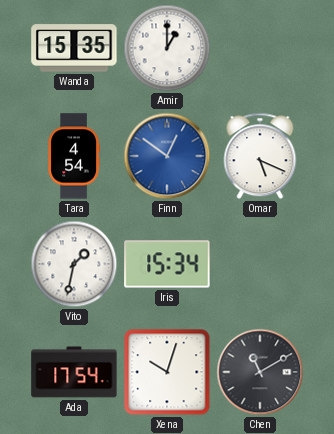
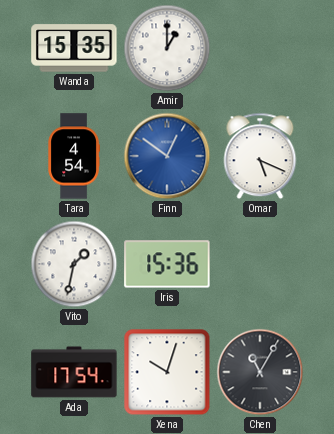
Iris: 15:34 -> 15:36
Chen: 11:10 -> 11:05
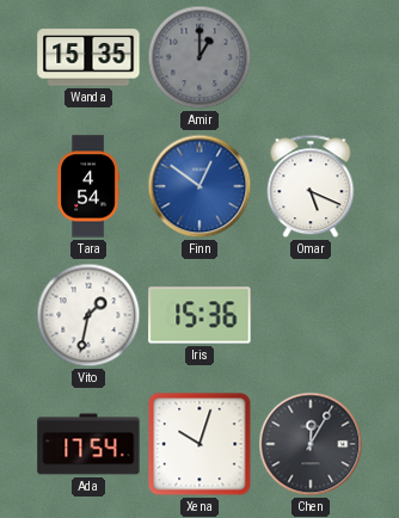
Amir dial: white -> grey
Chen: 11:05 -> 12:05
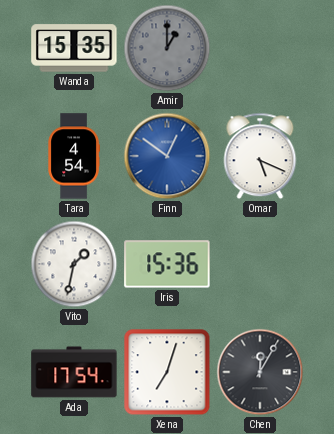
Xena: 10:03 -> 7:03
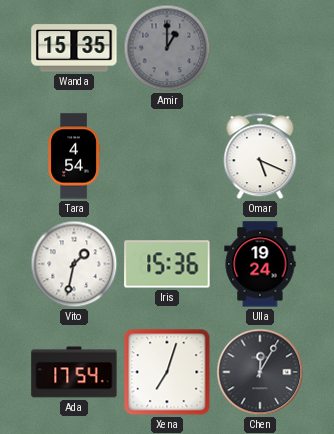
Finn: 12:51 -> none
Ulla: none -> 19:24
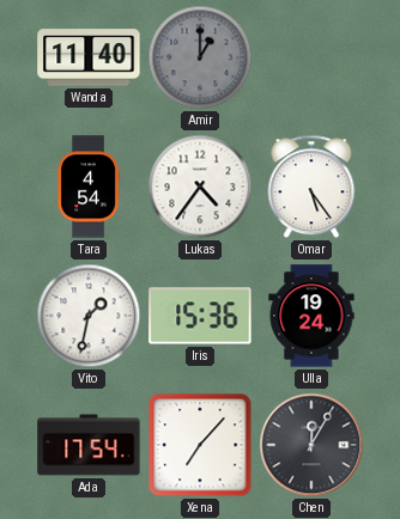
Wanda: 15:35 -> 11:40
Lukas: none -> 4:36
Omar: 5:19 -> 5:24
Xena: 7:03 -> 7:07
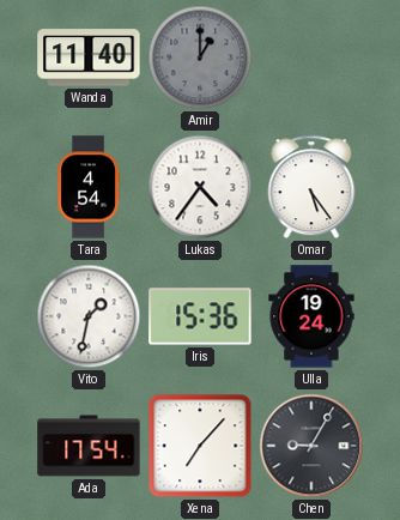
Chen: 12:05 -> 9:05
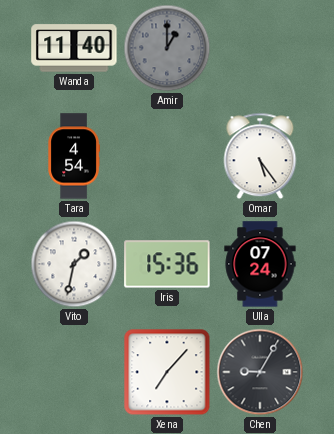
Lukas: 4:36 -> none
Ulla: 19:24 -> 07:24
Ada: 17:54 -> none
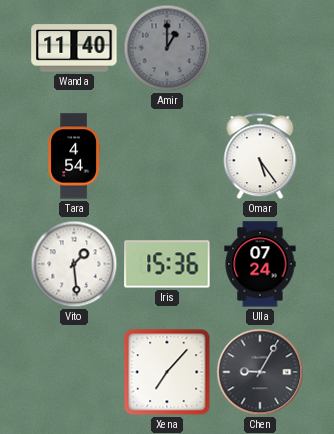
Vito: 1:32 -> 1:29
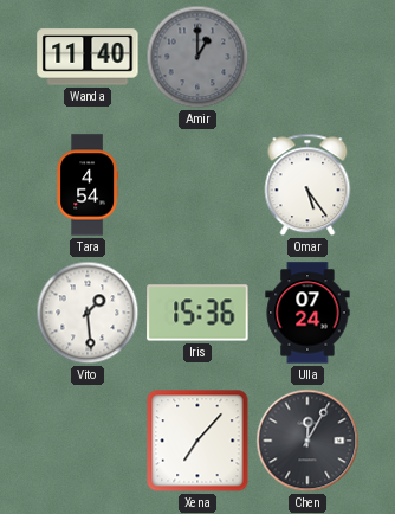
Chen: 9:05 -> 12:05
